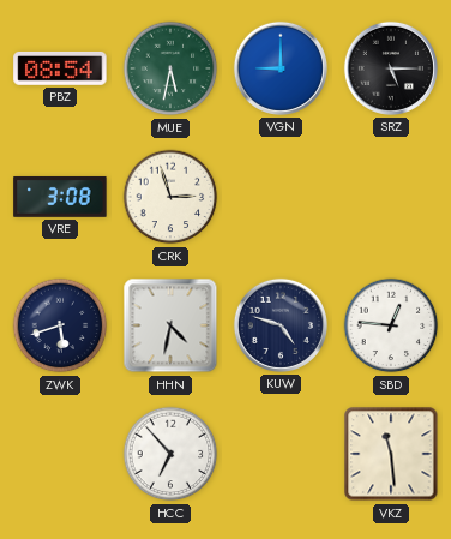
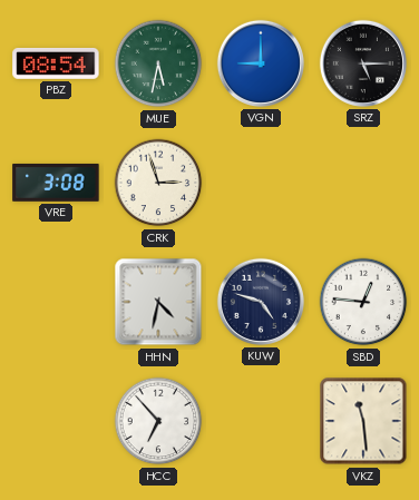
ZWK: 5:42 -> none
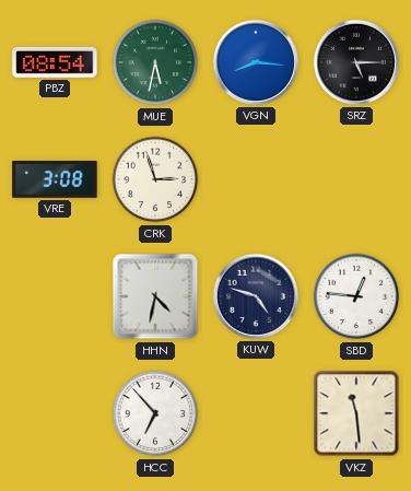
VGN: 9:00 -> 8:16
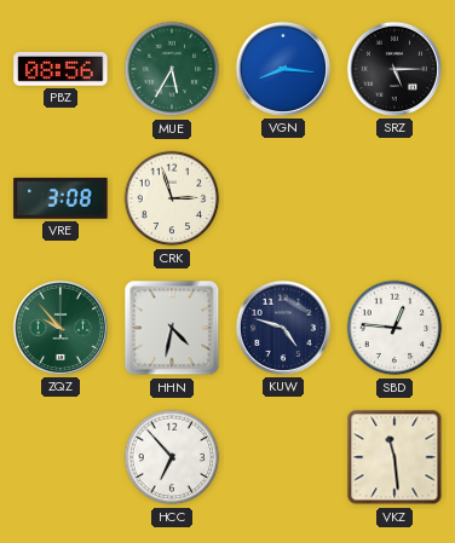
PBZ: 08:54 -> 08:56
MUE: 5:32 -> 5:35
ZQZ: none -> 9:53
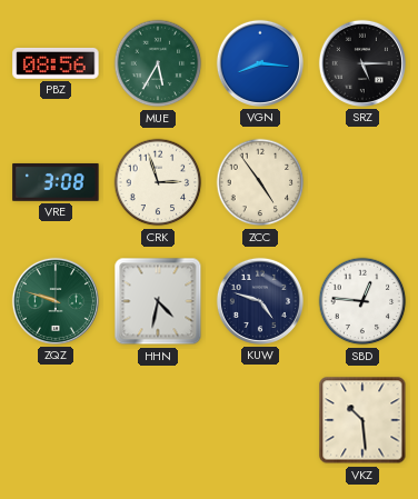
ZCC: none -> 4:54
ZQZ: 9:53 -> 9:48
HCC: 6:53 -> none
VKZ: 11:29 -> 10:29
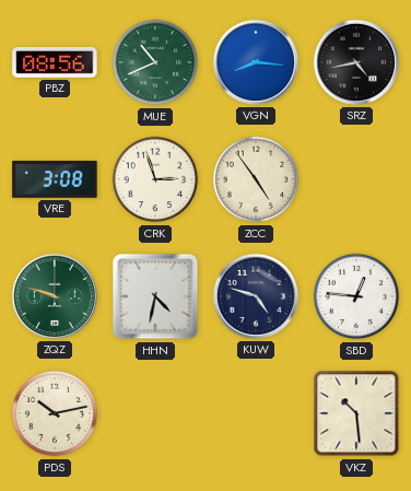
MUE: 5:35 -> 10:41
SRZ: 5:15 -> 4:43
PDS: none -> 10:13
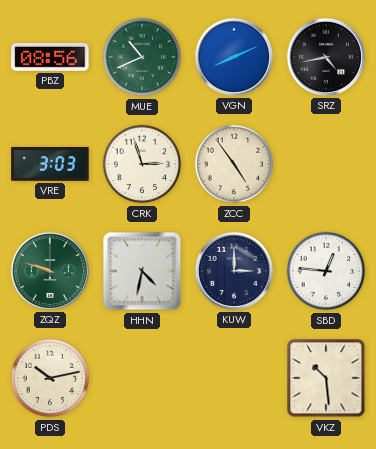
VGN: 8:16 -> 8:11
VRE: 3:08 -> 3:03
KUW: 4:48 -> 3:00
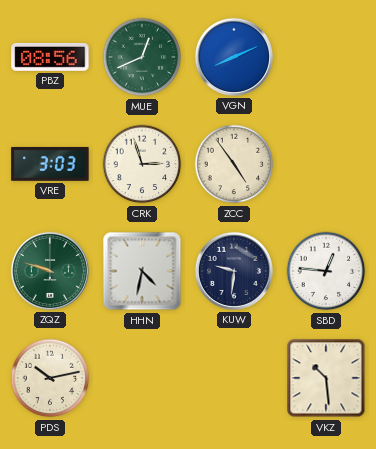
MUE: 10:41 -> 12:41
SRZ: 4:43 -> none
KUW: 3:00 -> 9:31
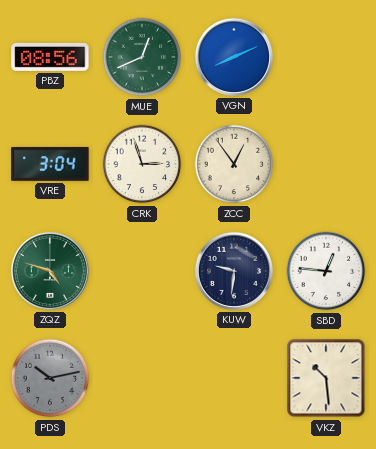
VRE: 3:03 -> 3:04
ZCC: 4:54 -> 12:54
ZQZ: 9:48 -> 4:48
HHN: 4:32 -> none
PDS dial: cream -> grey
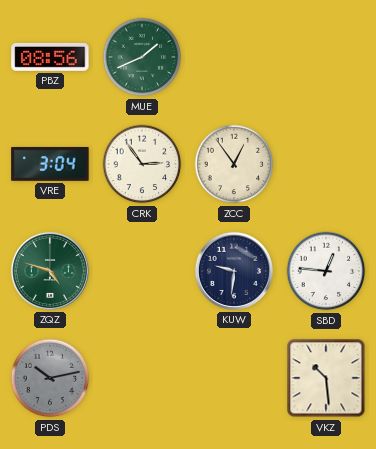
MUE: 12:41 -> 1:41
VGN: 8:11 -> none
CRK: 2:57 -> 2:54
